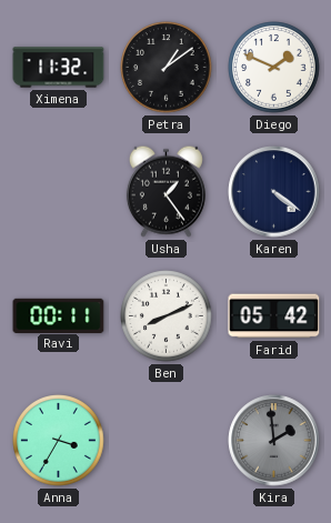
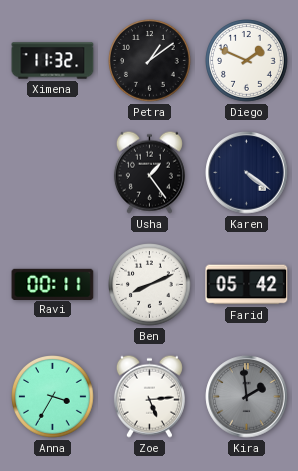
Zoe: none -> 5:14
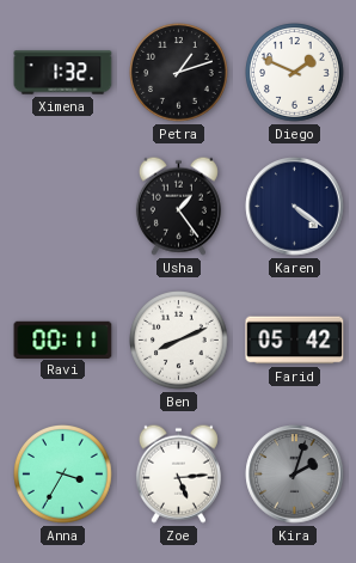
Ximena: 11:32 -> 1:32
Petra: 1:09 -> 1:12
Kira: 1:59 -> 2:03
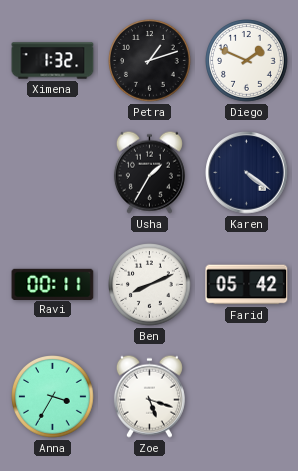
Usha: 1:24 -> 1:35
Zoe: 5:14 -> 5:18
Kira: 2:03 -> none
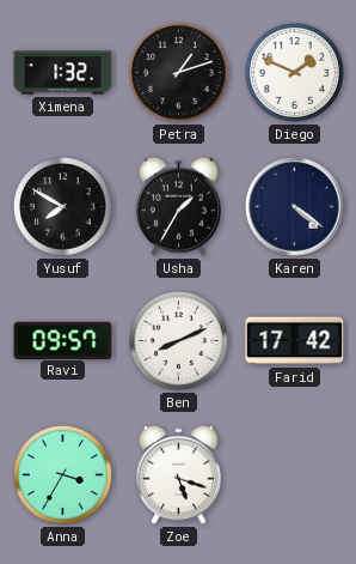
Yusuf: none -> 7:50
Ravi: 00:11 -> 09:57
Farid: 05:42 -> 17:42
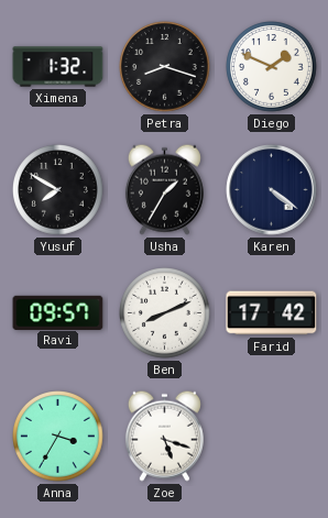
Petra: 1:12 -> 8:18
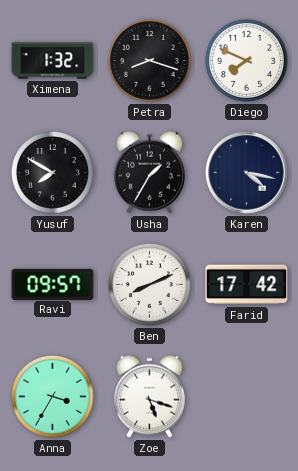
Diego: 1:49 -> 7:49
Karen: 4:21 -> 4:17
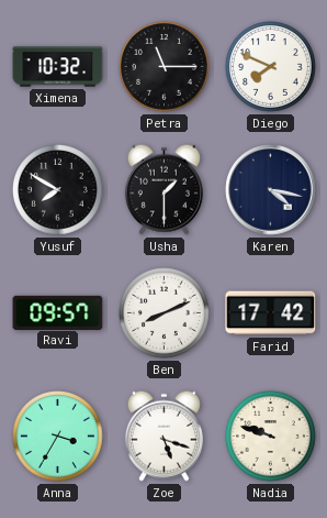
Ximena: 1:32 -> 10:32
Petra: 8:18 -> 11:15
Usha: 1:35 -> 1:30
Nadia: none -> 9:48
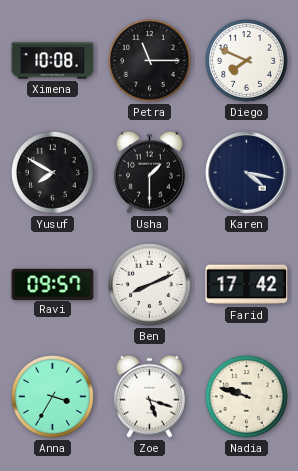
Ximena: 10:32 -> 10:08
